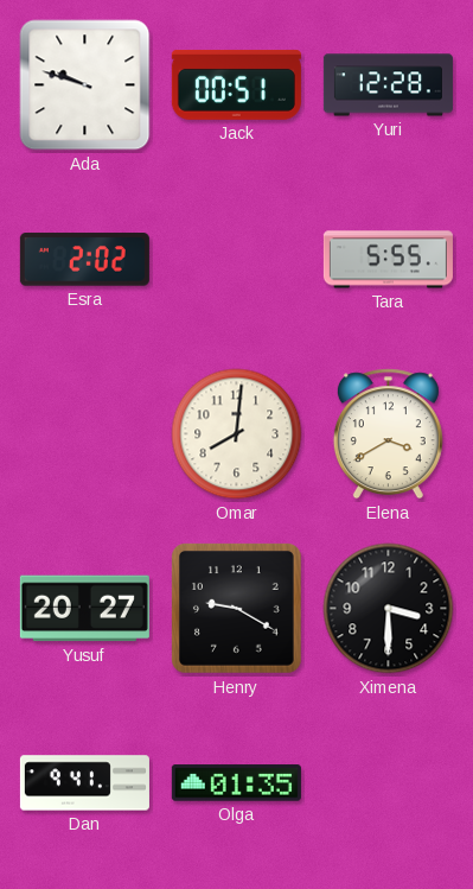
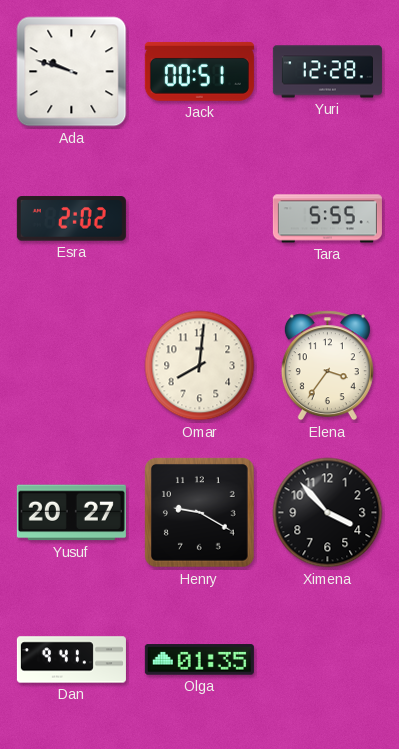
Elena: 3:40 -> 3:36
Ximena: 3:30 -> 3:53
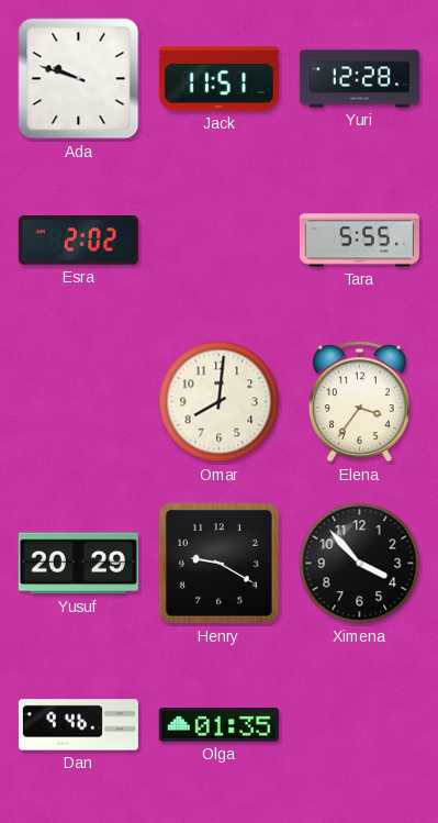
Jack: 00:51 -> 11:51
Yusuf: 20:27 -> 20:29
Dan: 9:41 -> 9:46
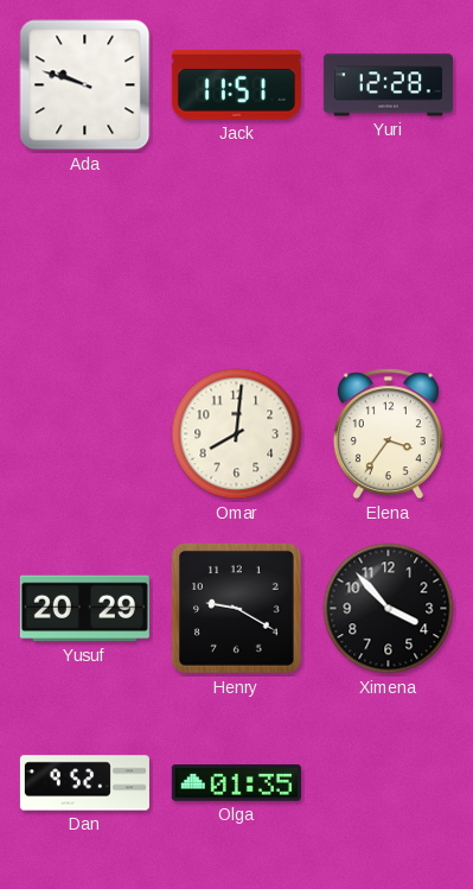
Esra: 2:02 -> none
Tara: 5:55 -> none
Dan: 9:46 -> 9:52
